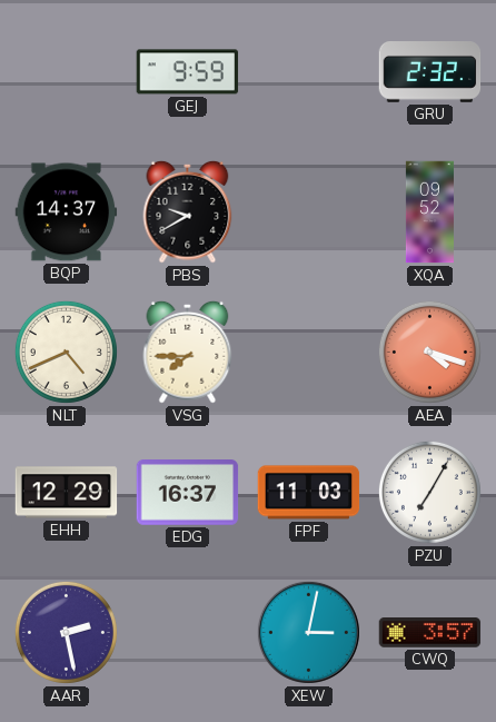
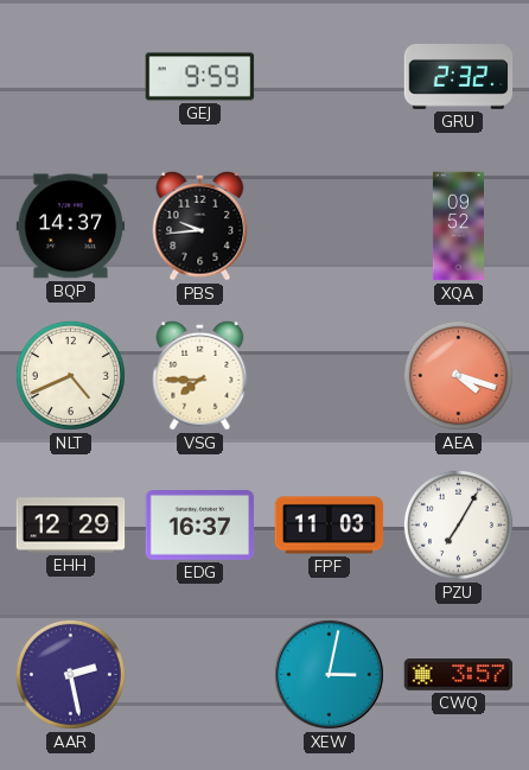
PBS: 9:40 -> 9:44
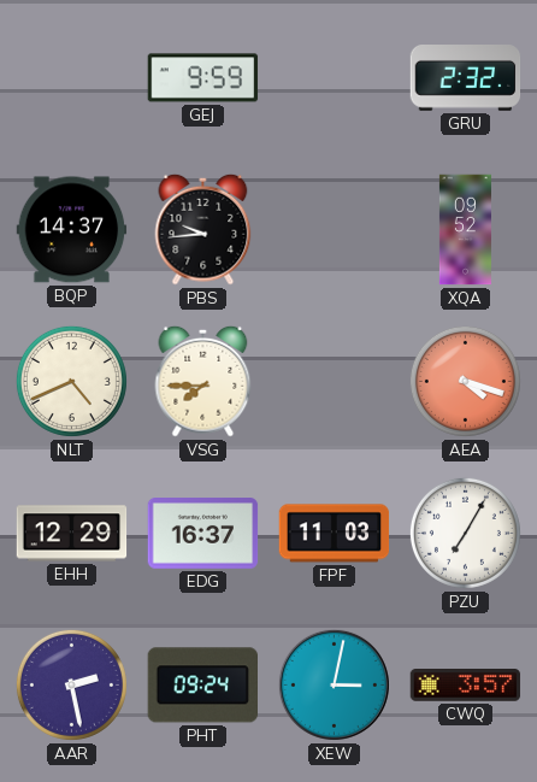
PHT: none -> 09:24
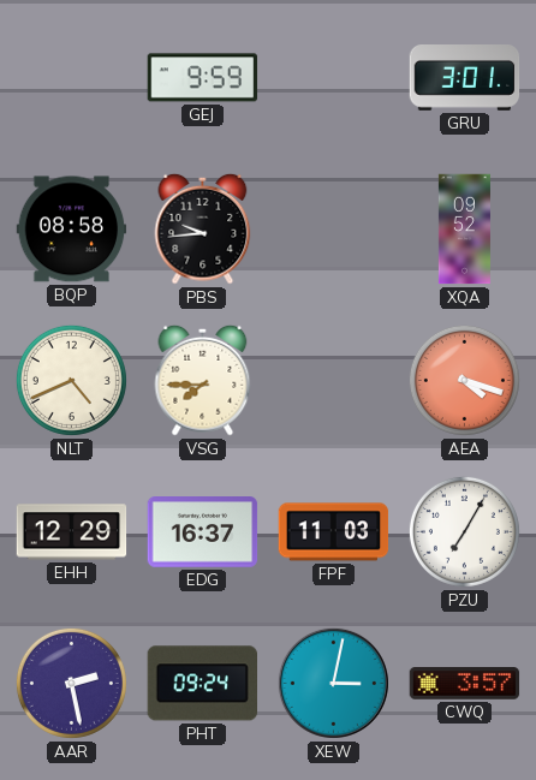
GRU: 2:32 -> 3:01
BQP: 14:37 -> 08:58
